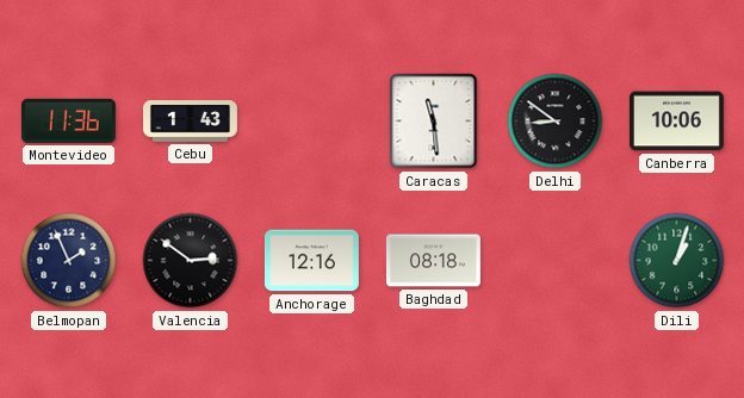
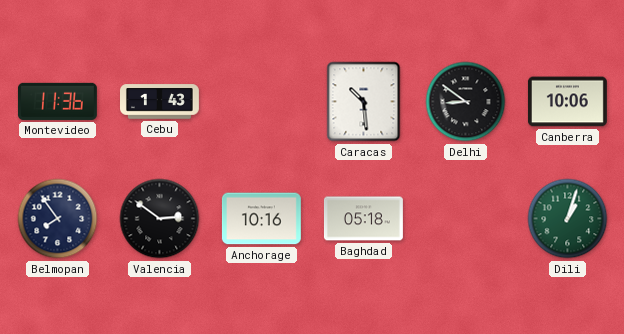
Caracas: 11:29 -> 10:29
Belmopan: 1:56 -> 7:54
Anchorage: 12:16 -> 10:16
Baghdad: 08:18 -> 05:18
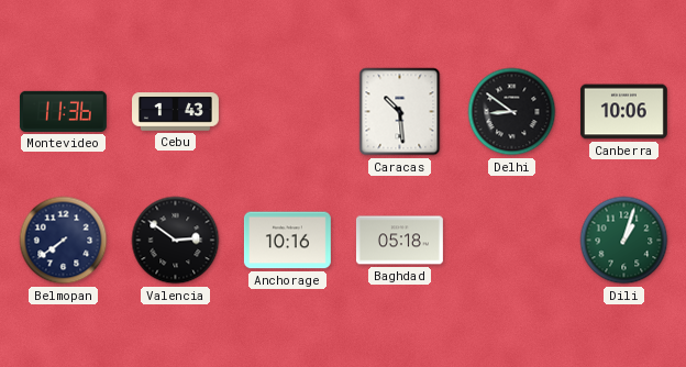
Belmopan: 7:54 -> 7:39
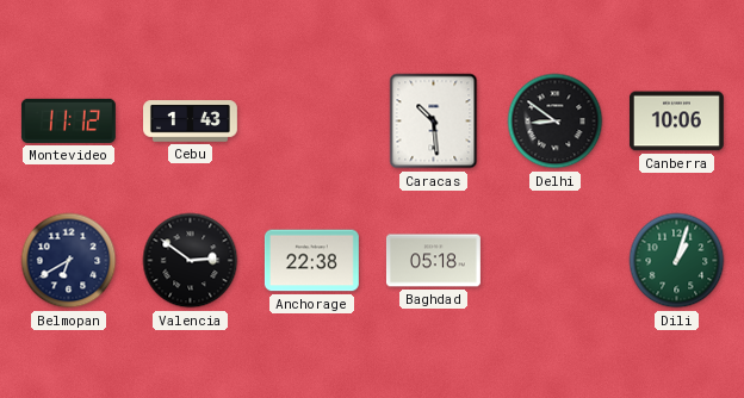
Montevideo: 11:36 -> 11:12
Belmopan: 7:39 -> 6:40
Anchorage: 10:16 -> 22:38
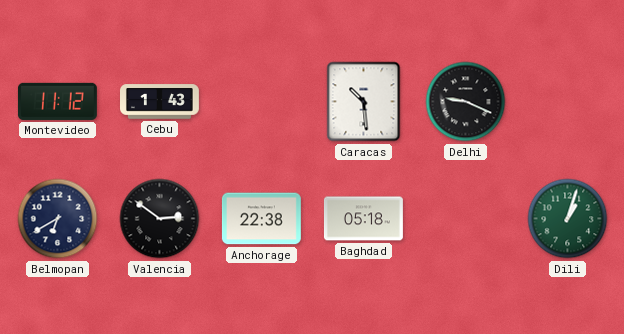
Delhi: 8:51 -> 9:19
Canberra: 10:06 -> none
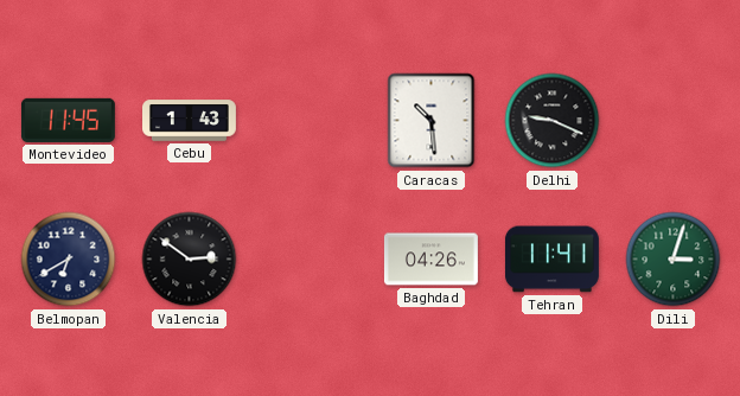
Montevideo: 11:12 -> 11:45
Anchorage: 22:38 -> none
Baghdad: 05:18 -> 04:26
Tehran: none -> 11:41
Dili: 1:03 -> 3:03
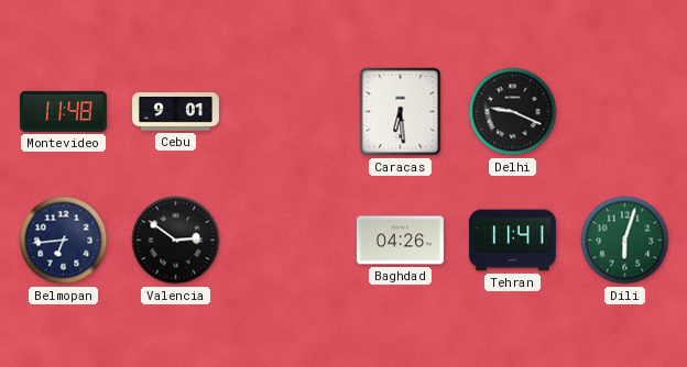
Montevideo: 11:45 -> 11:48
Cebu: 1:43 -> 9:01
Caracas: 10:29 -> 6:29
Belmopan: 6:40 -> 6:44
Dili: 3:03 -> 6:03
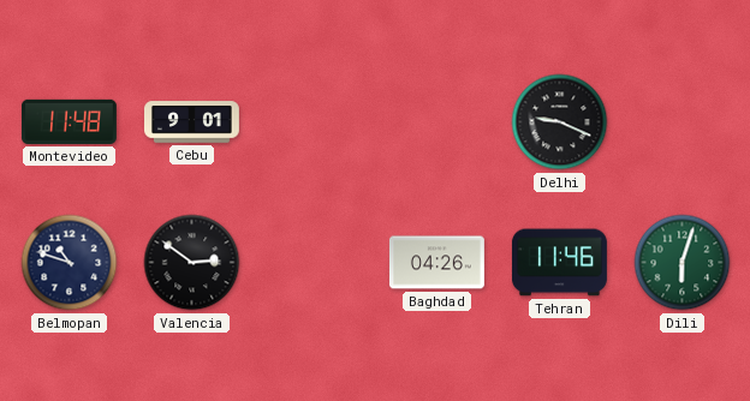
Caracas: 6:29 -> none
Belmopan: 6:44 -> 10:48
Tehran: 11:41 -> 11:46
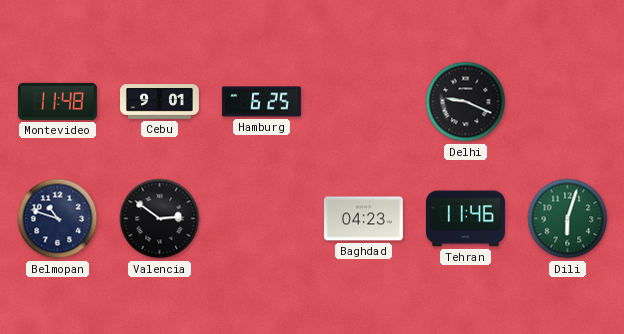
Hamburg: none -> 6:25
Baghdad: 04:26 -> 04:23
